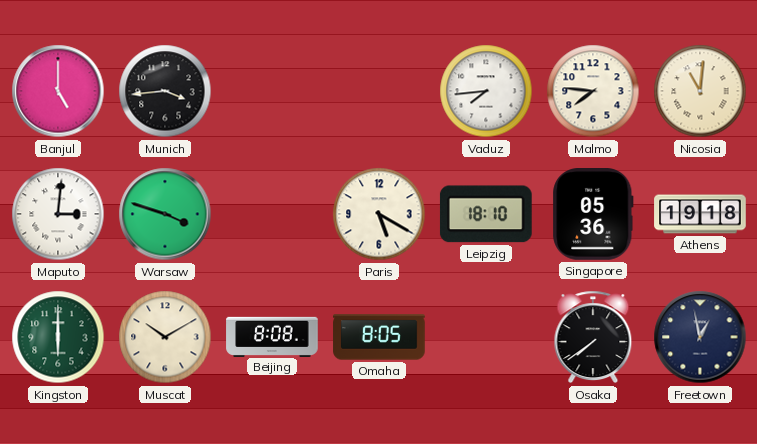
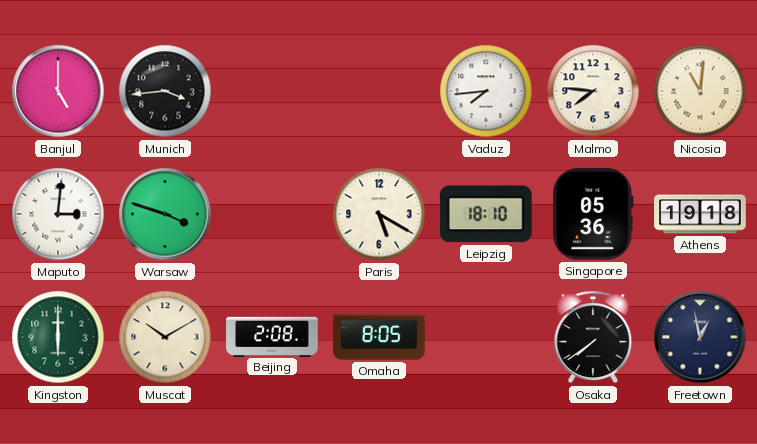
Beijing: 8:08 -> 2:08
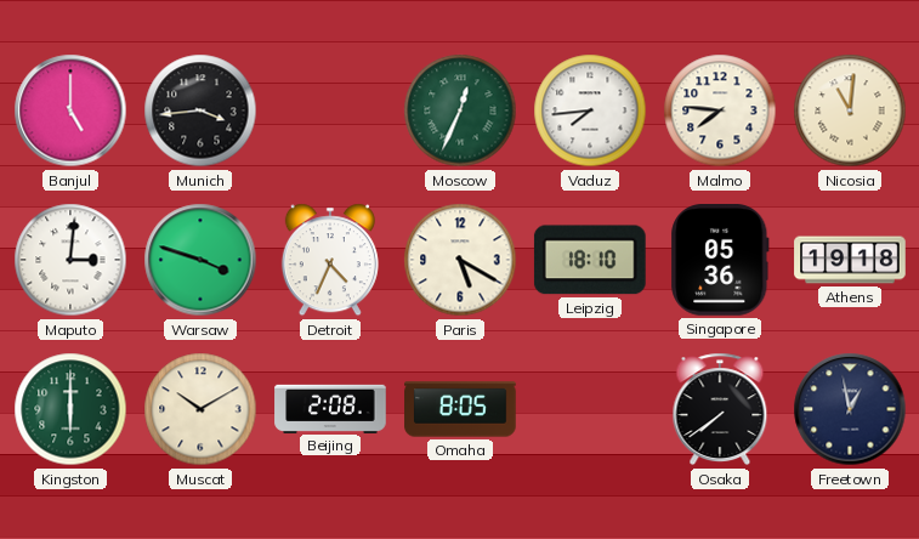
Moscow: none -> 12:34
Detroit: none -> 4:34
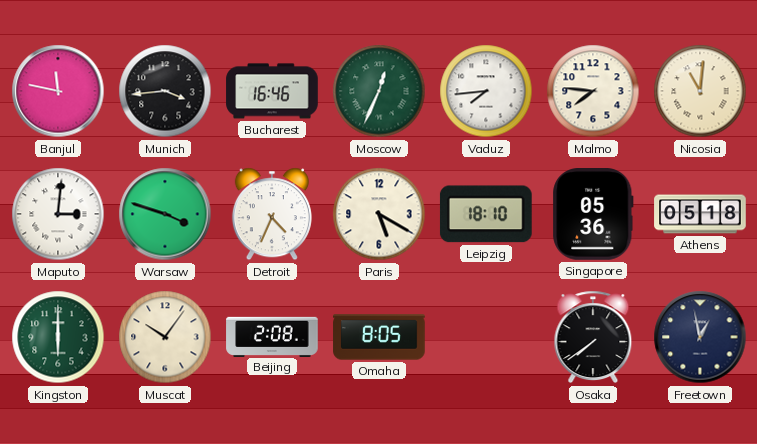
Banjul: 5:00 -> 11:47
Bucharest: none -> 16:46
Athens: 19:18 -> 05:18
Muscat: 10:10 -> 10:06
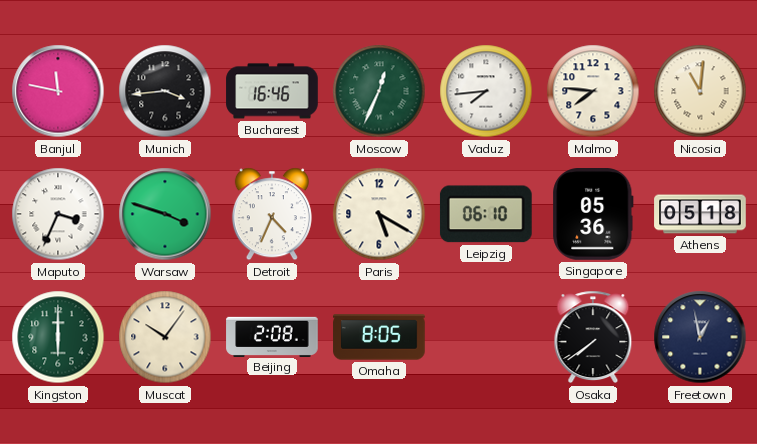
Maputo: 3:01 -> 3:34
Leipzig: 18:10 -> 06:10
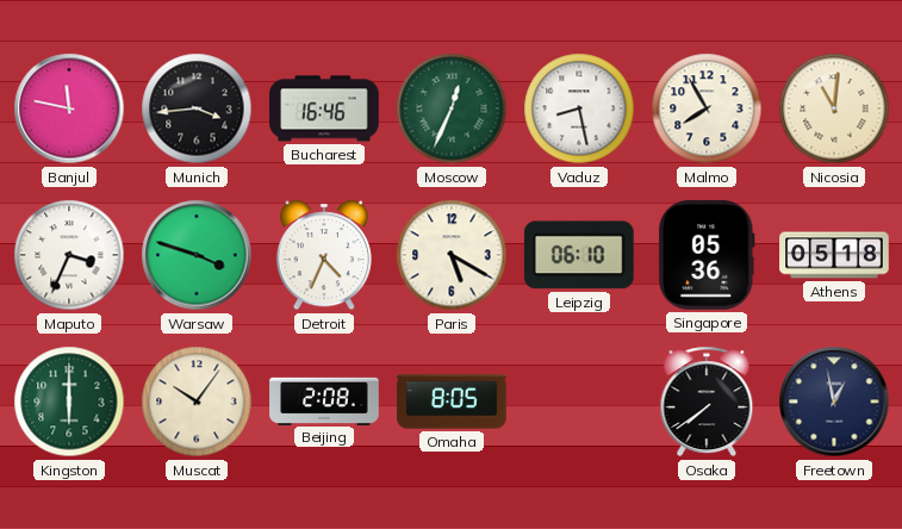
Vaduz: 7:44 -> 8:28
Malmo: 7:46 -> 7:55
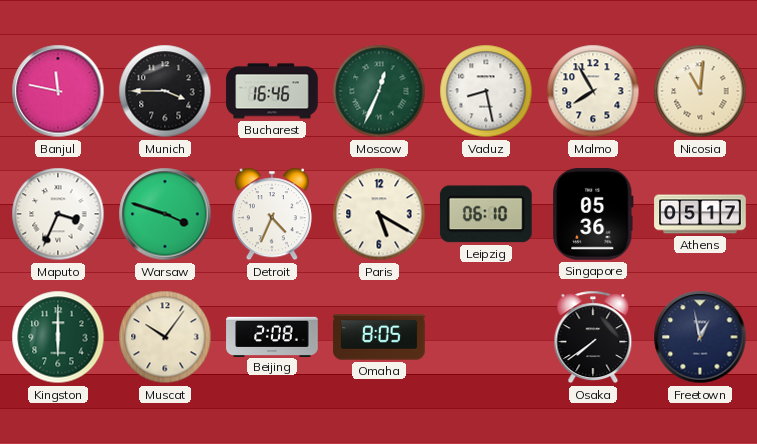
Munich: 3:44 -> 3:45
Athens: 05:18 -> 05:17
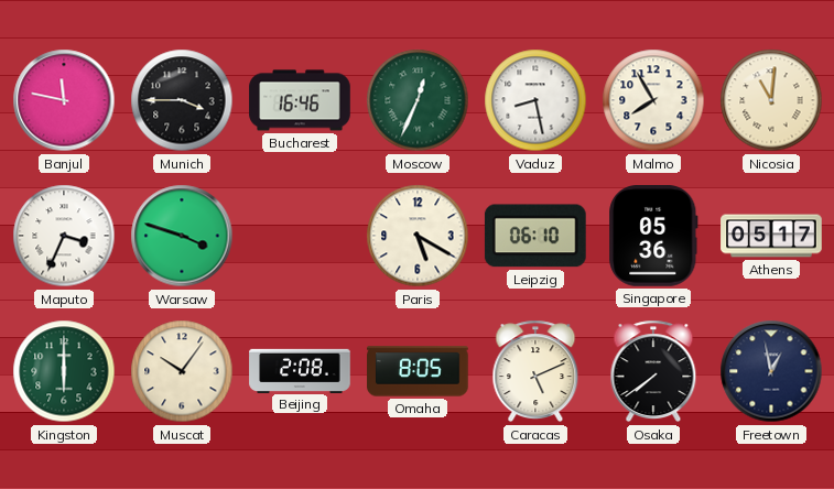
Detroit: 4:34 -> none
Caracas: none -> 5:11
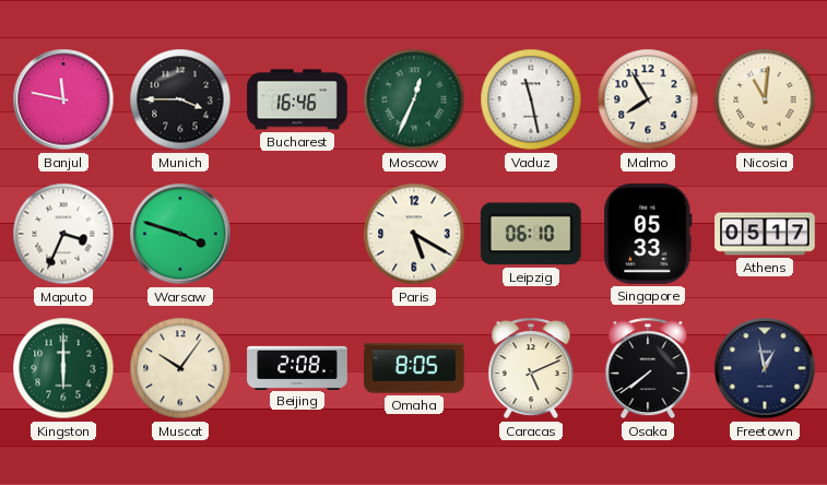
Vaduz: 8:28 -> 11:28
Singapore: 05:36 -> 05:33
